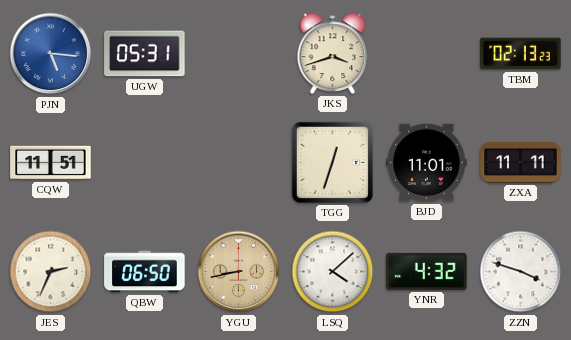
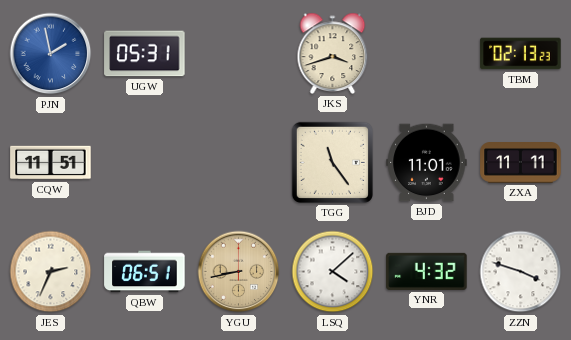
PJN: 5:16 -> 1:58
TGG: 12:33 -> 11:24
QBW: 06:50 -> 06:51
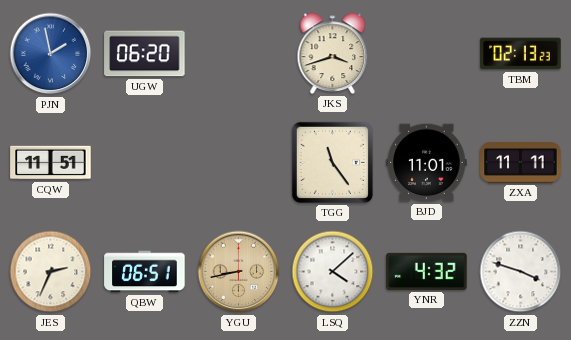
UGW: 05:31 -> 06:20
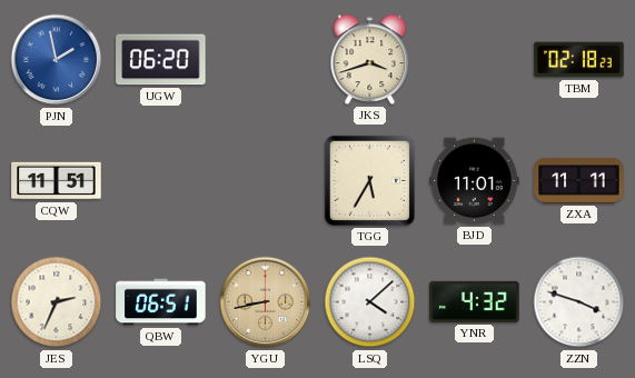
TBM: 02:13 -> 02:18
TGG: 11:24 -> 5:35
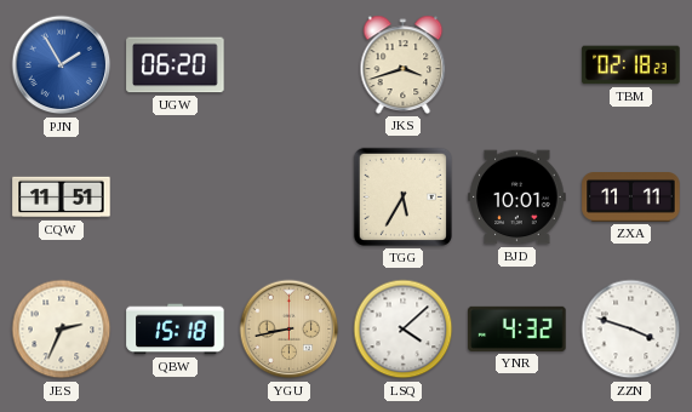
PJN: 1:58 -> 1:55
BJD: 11:01 -> 10:01
QBW: 06:51 -> 15:18
